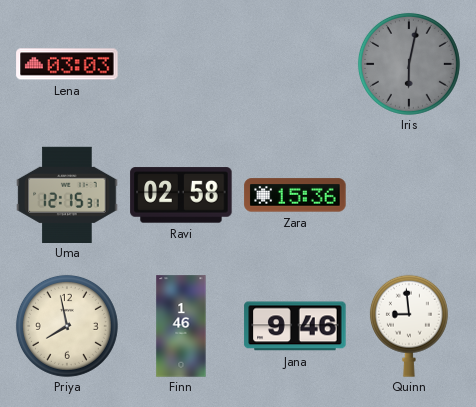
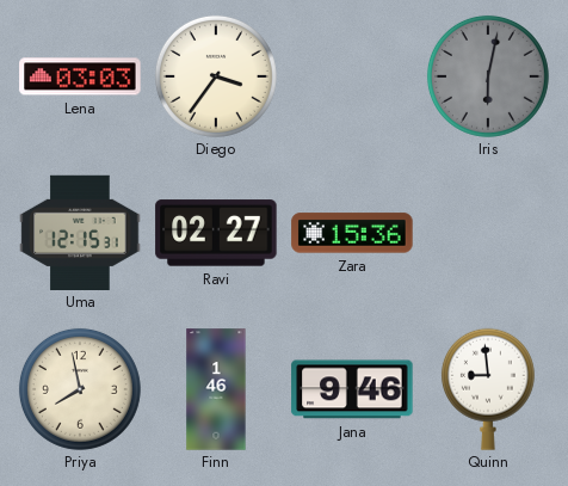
Diego: none -> 3:36
Ravi: 02:58 -> 02:27
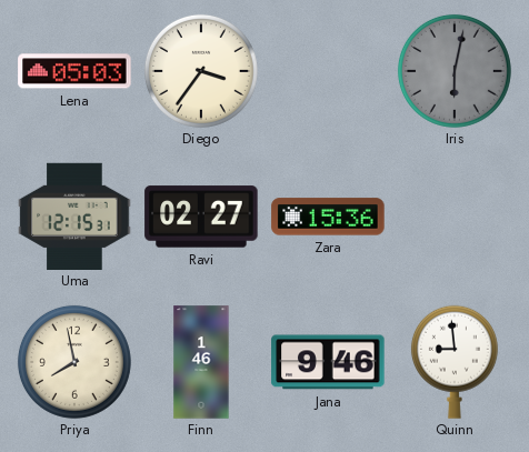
Lena: 03:03 -> 05:03
